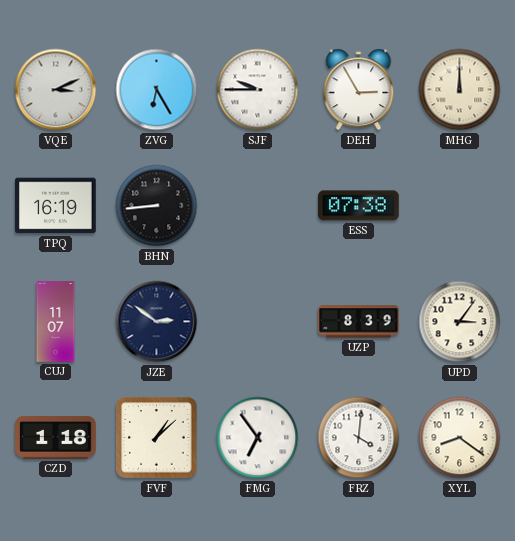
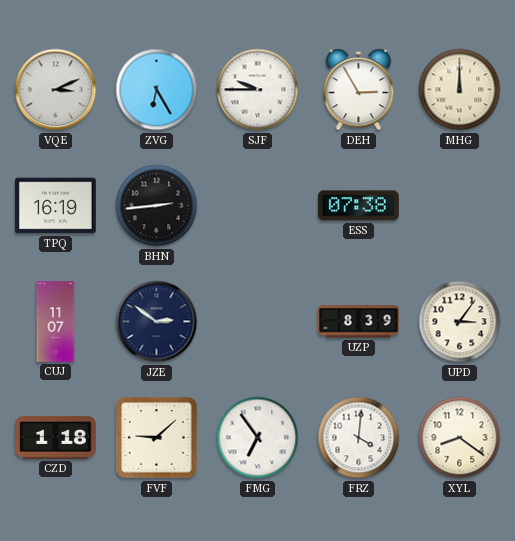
BHN: 8:44 -> 2:44
FVF: 1:08 -> 9:08
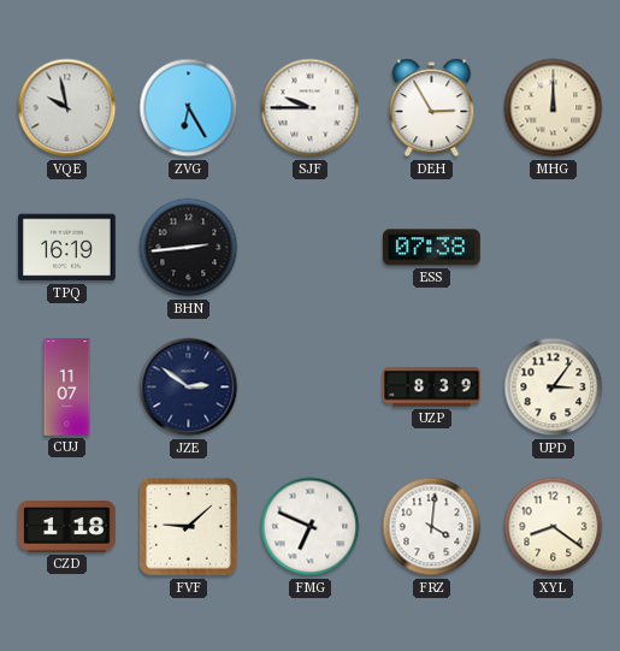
VQE: 3:11 -> 9:58
FMG: 6:54 -> 6:49
